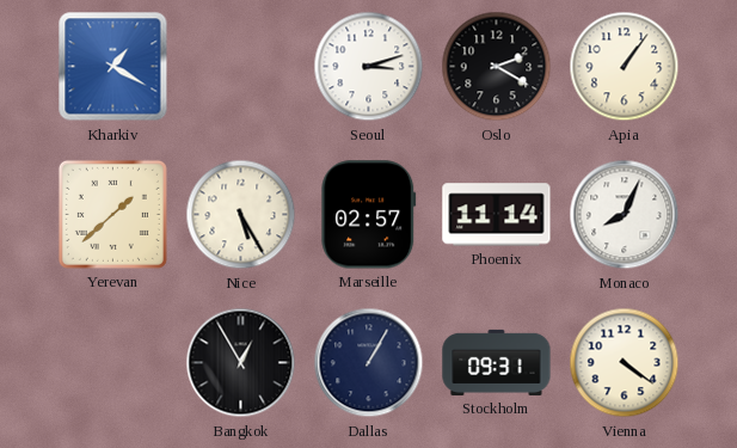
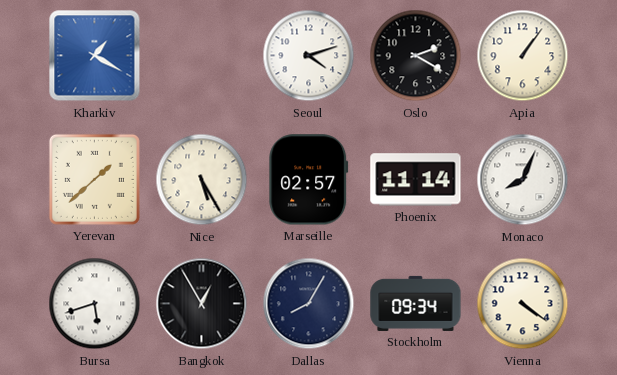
Seoul: 3:12 -> 4:12
Bursa: none -> 5:42
Dallas: 1:05 -> 8:05
Stockholm: 09:31 -> 09:34
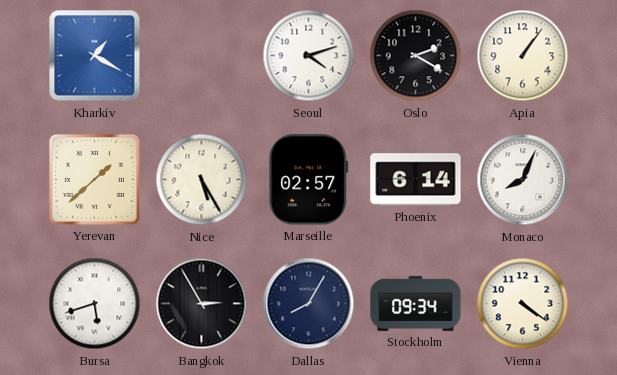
Phoenix: 11:14 -> 6:14
Bangkok: 12:55 -> 2:55
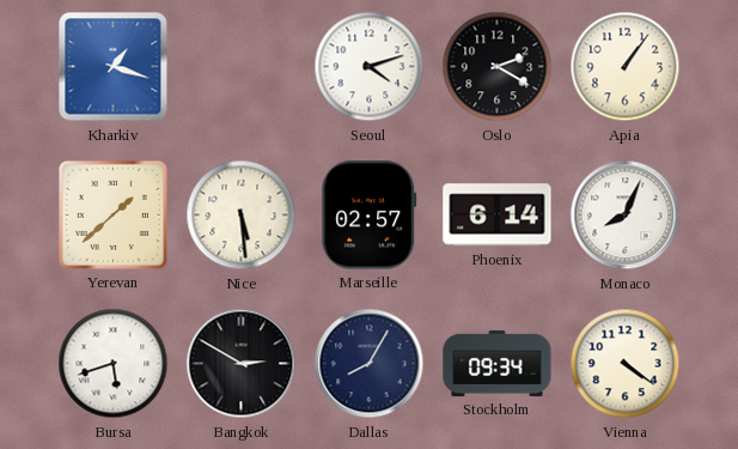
Kharkiv: 1:20 -> 1:18
Nice: 5:25 -> 5:29
Bangkok: 2:55 -> 2:50
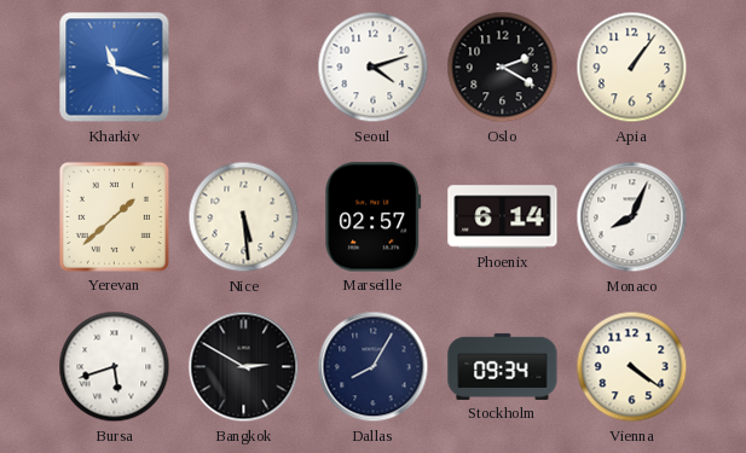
Kharkiv: 1:18 -> 11:18
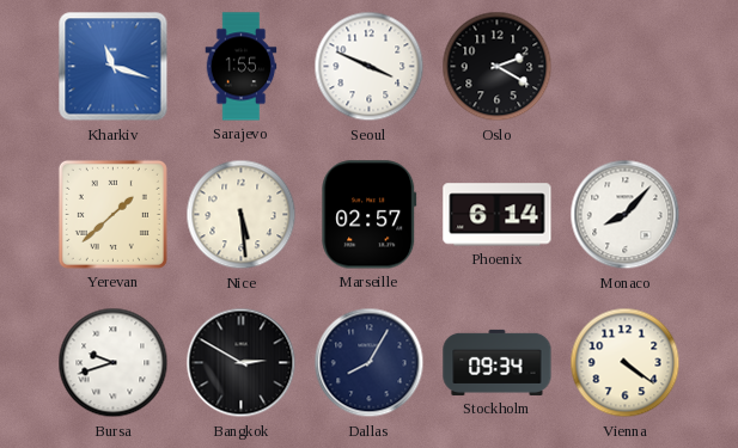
Sarajevo: none -> 1:55
Seoul: 4:12 -> 3:49
Apia: 1:06 -> none
Monaco: 8:04 -> 8:07
Bursa: 5:42 -> 9:42
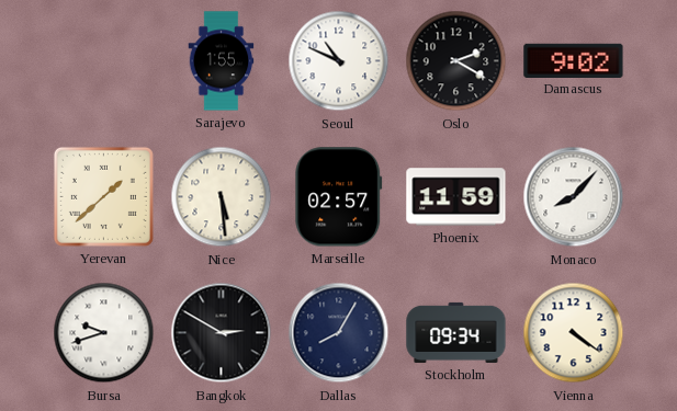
Kharkiv: 11:18 -> none
Seoul: 3:49 -> 10:49
Damascus: none -> 9:02
Phoenix: 6:14 -> 11:59
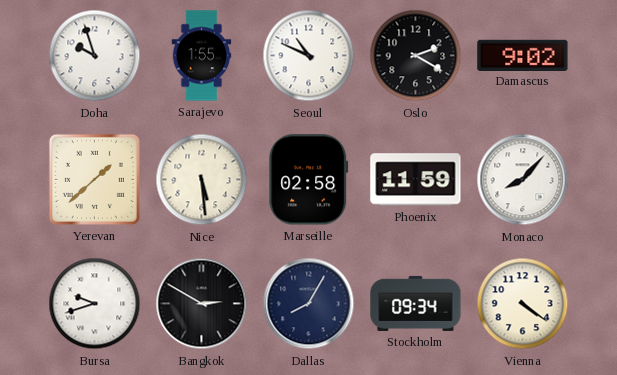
Doha: none -> 9:57
Marseille: 02:57 -> 02:58
